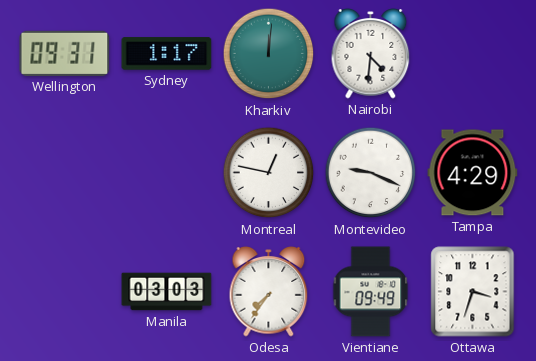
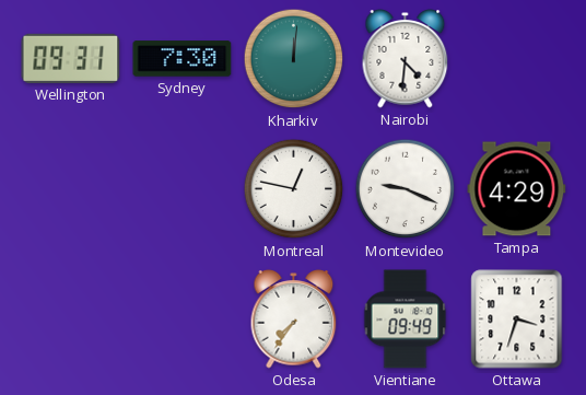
Sydney: 1:17 -> 7:30
Manila: 03:03 -> none
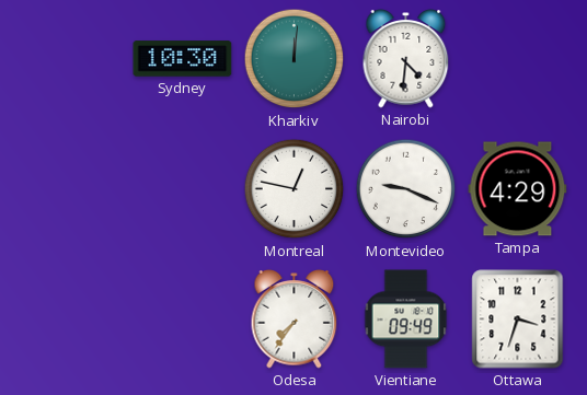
Wellington: 09:31 -> none
Sydney: 7:30 -> 10:30
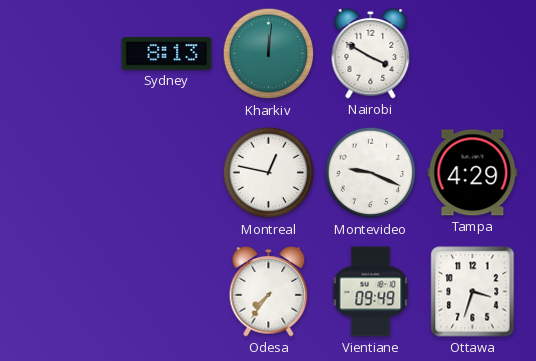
Sydney: 10:30 -> 8:13
Nairobi: 4:31 -> 3:50
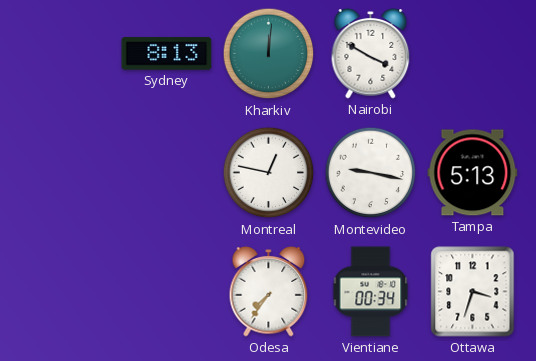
Montevideo: 9:19 -> 9:17
Tampa: 4:29 -> 5:13
Vientiane: 09:49 -> 00:34
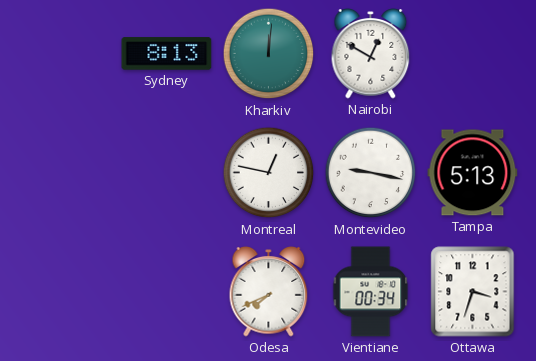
Nairobi: 3:50 -> 12:50
Odesa: 7:36 -> 7:41
